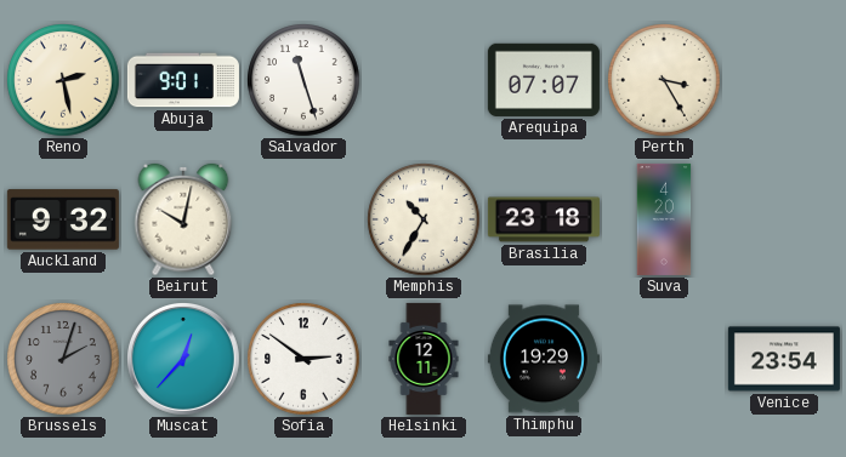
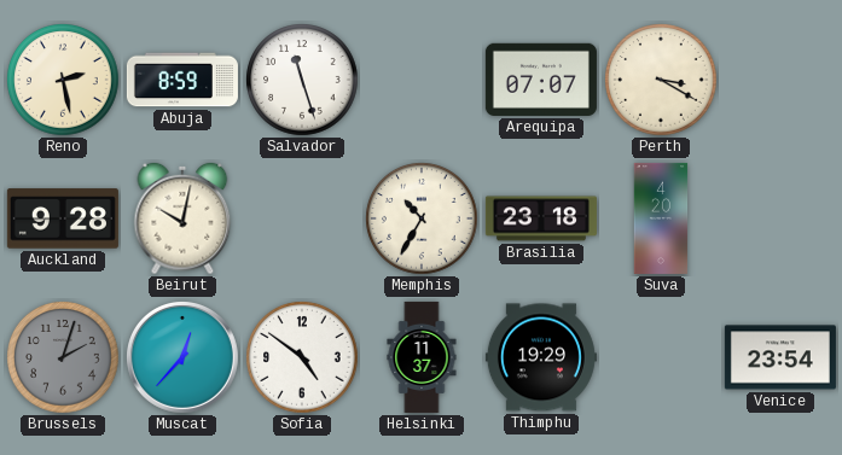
Abuja: 9:01 -> 8:59
Perth: 3:25 -> 3:20
Auckland: 9:32 -> 9:28
Sofia: 2:51 -> 4:51
Helsinki: 12:11 -> 11:37
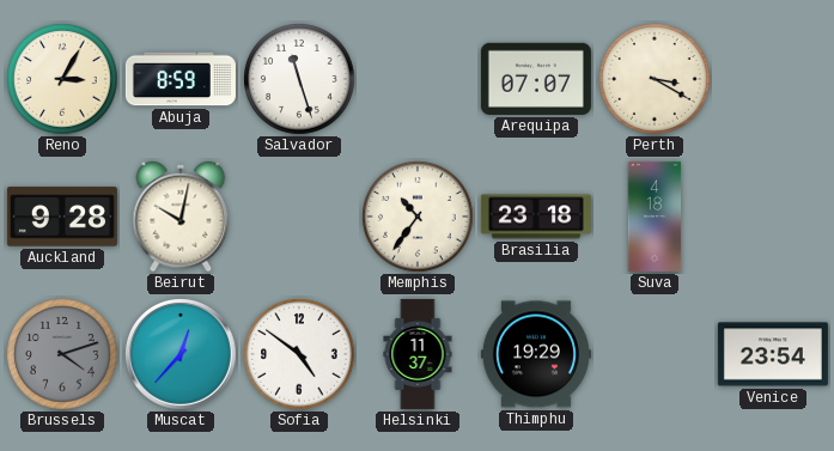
Reno: 2:28 -> 3:05
Memphis: 10:35 -> 10:36
Suva: 4:20 -> 4:18
Brussels: 2:03 -> 4:12
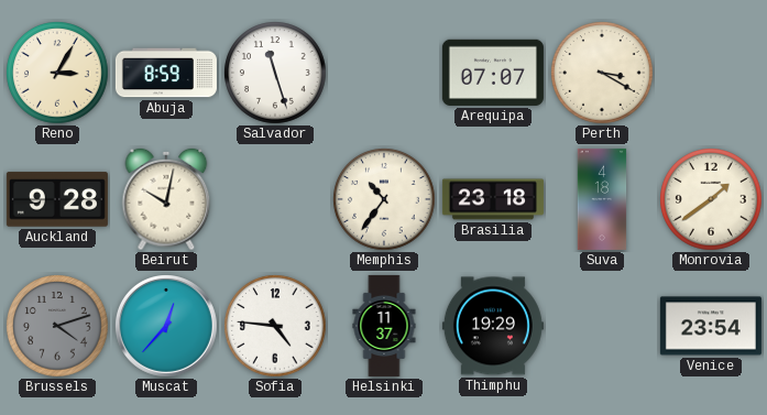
Monrovia: none -> 1:39
Sofia: 4:51 -> 4:46
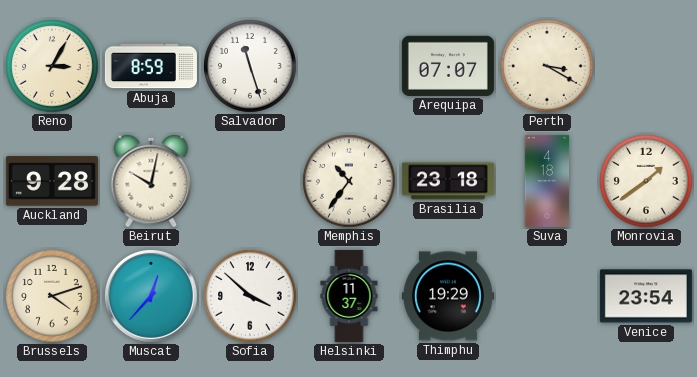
Brussels dial: grey -> cream
Sofia: 4:46 -> 3:52
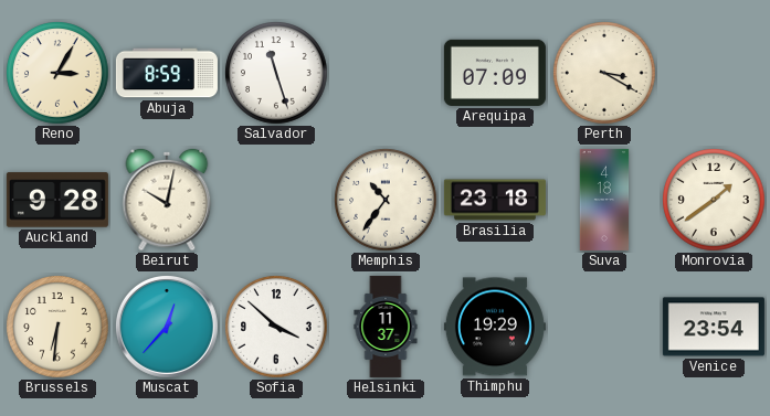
Arequipa: 07:07 -> 07:09
Brussels: 4:12 -> 6:31
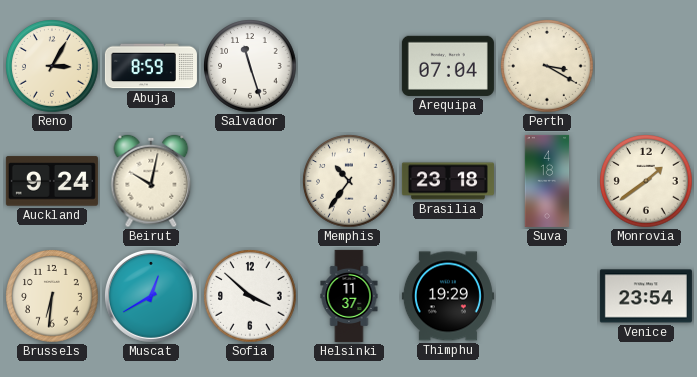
Arequipa: 07:09 -> 07:04
Auckland: 9:28 -> 9:24
Muscat: 12:37 -> 12:40
